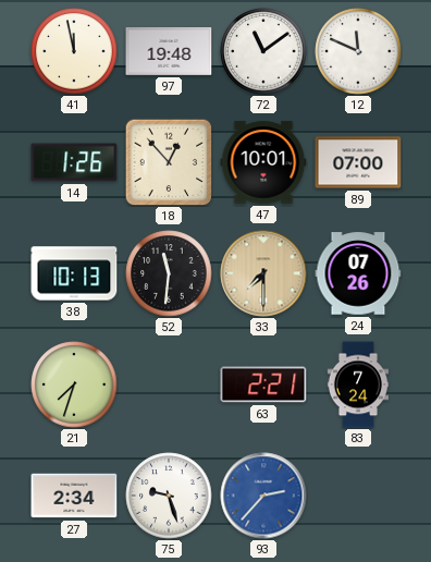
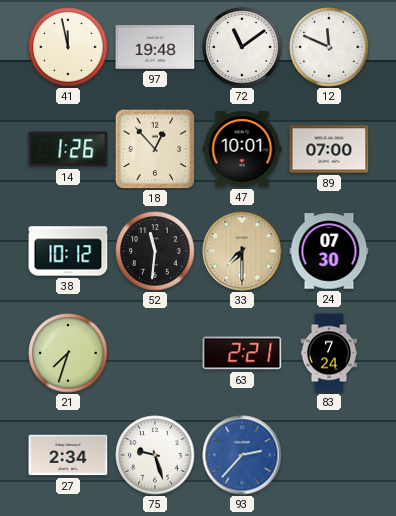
38: 10:13 -> 10:12
24: 07:26 -> 07:30
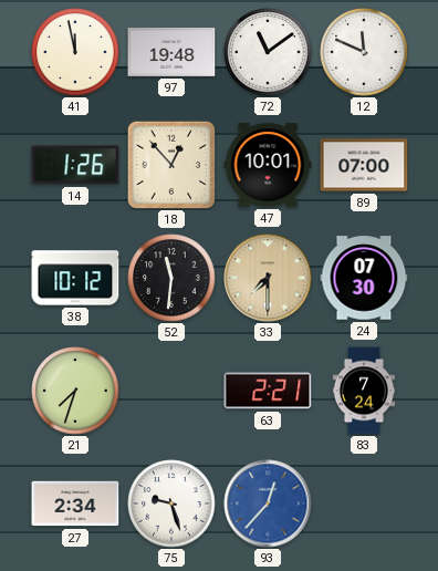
93: 2:37 -> 12:37
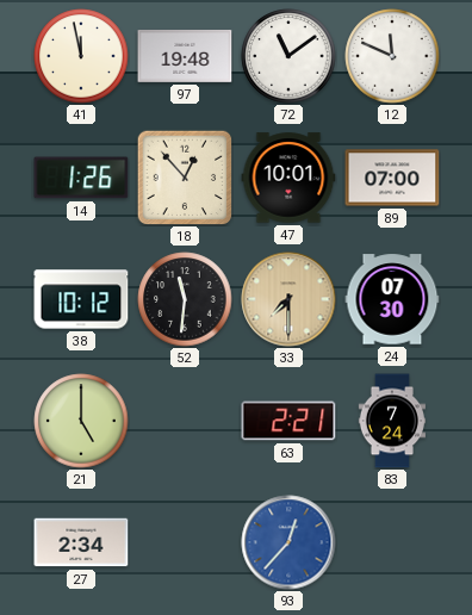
21: 7:33 -> 5:00
75: 9:27 -> none
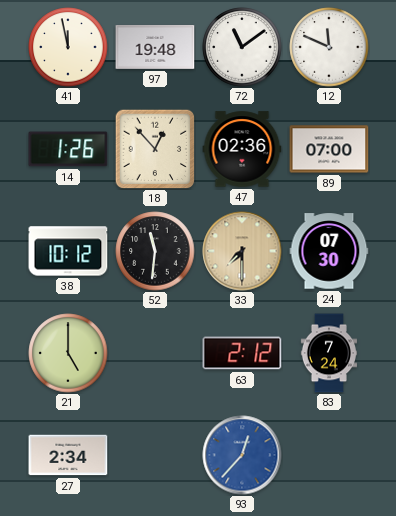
47: 10:01 -> 02:36
63: 2:21 -> 2:12
